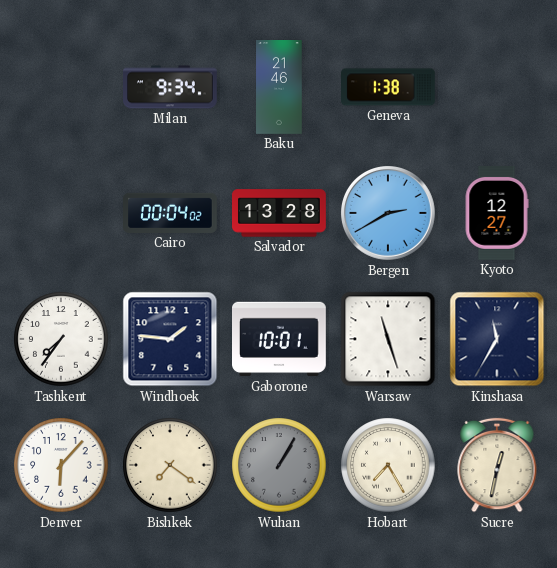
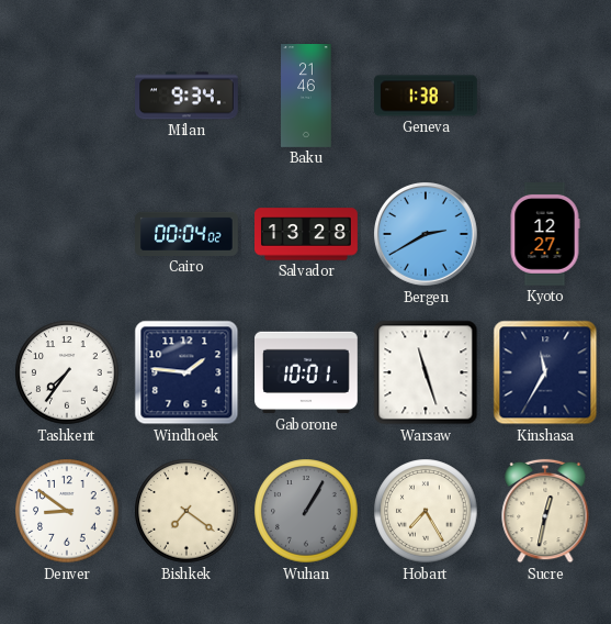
Denver: 6:07 -> 8:51
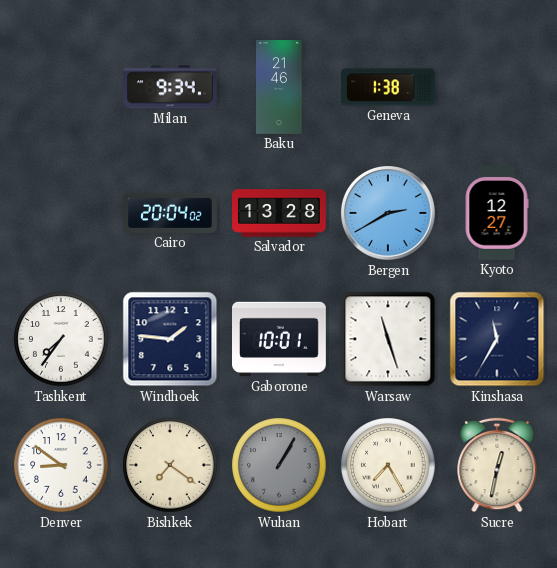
Cairo: 00:04 -> 20:04
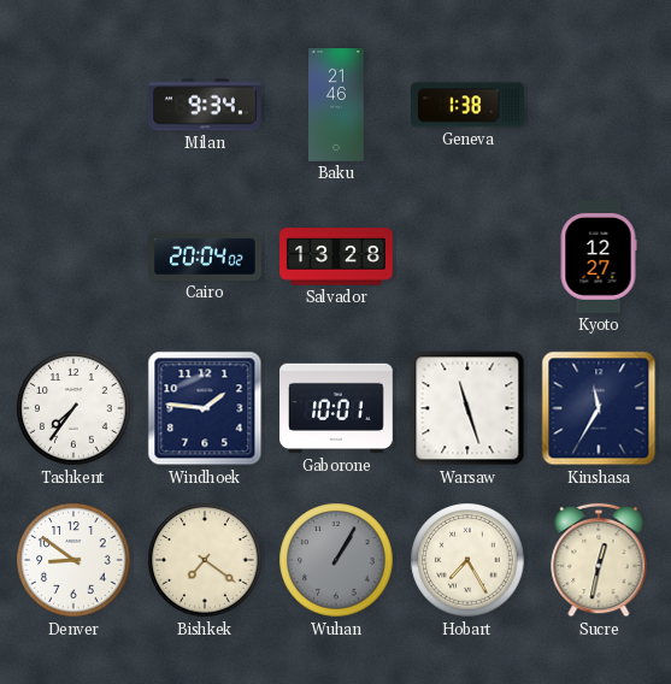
Bergen: 2:40 -> none
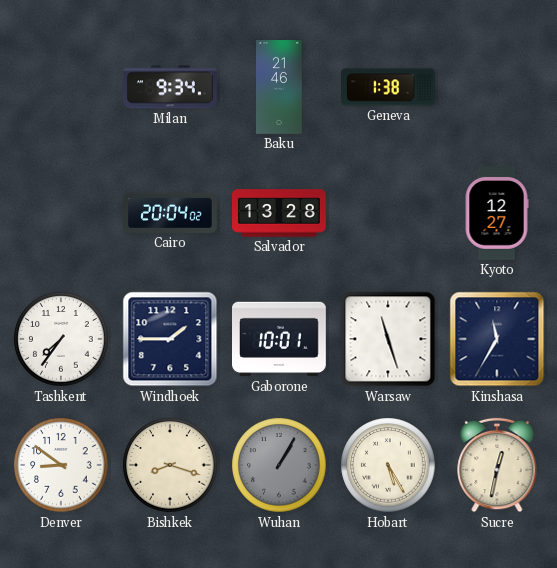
Windhoek: 1:46 -> 1:45
Bishkek: 7:21 -> 8:18
Hobart: 7:25 -> 5:25
